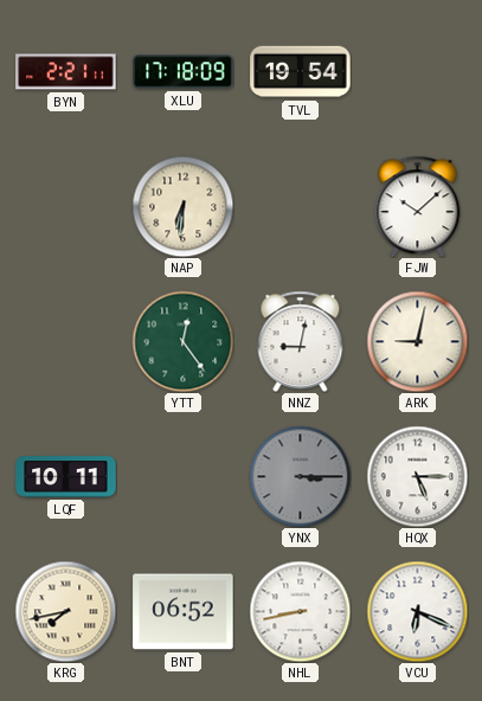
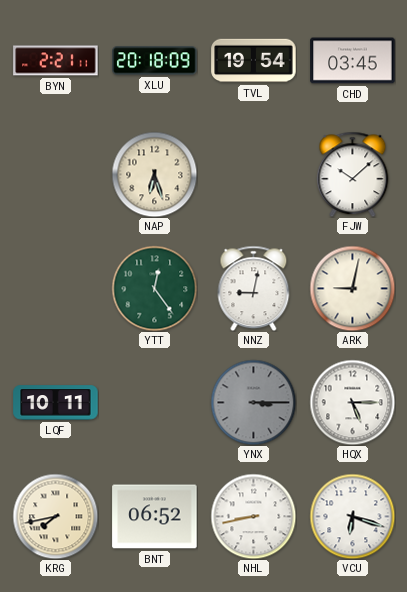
XLU: 17:18 -> 20:18
CHD: none -> 03:45
NAP: 6:31 -> 6:27
VCU: 6:19 -> 6:18
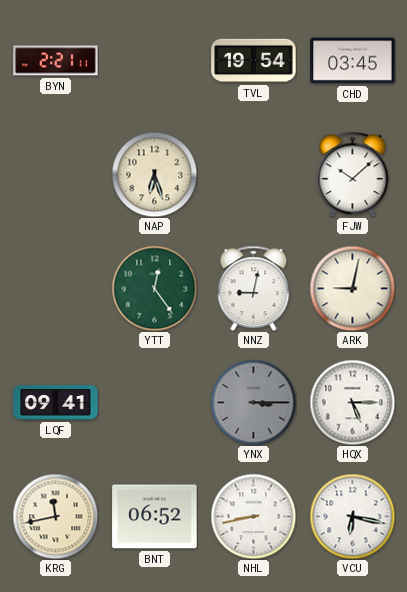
XLU: 20:18 -> none
LQF: 10:11 -> 09:41
KRG: 7:43 -> 11:43
VCU: 6:18 -> 6:17
